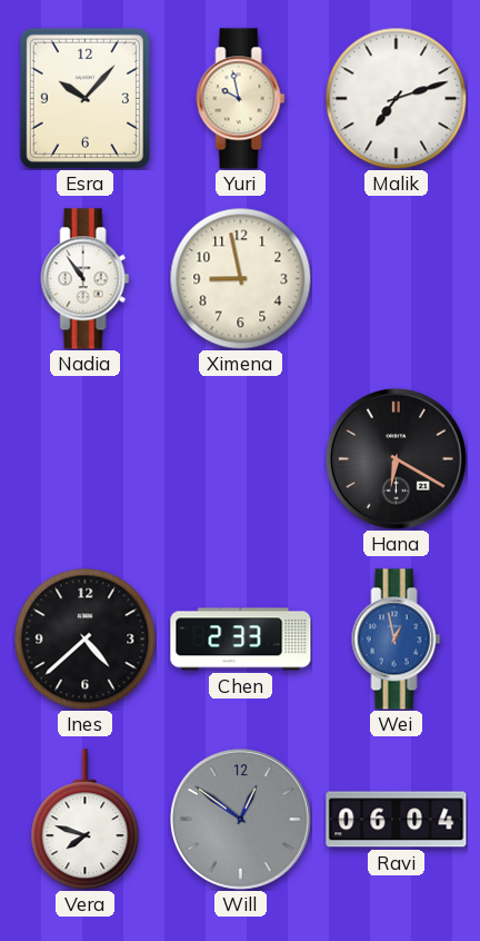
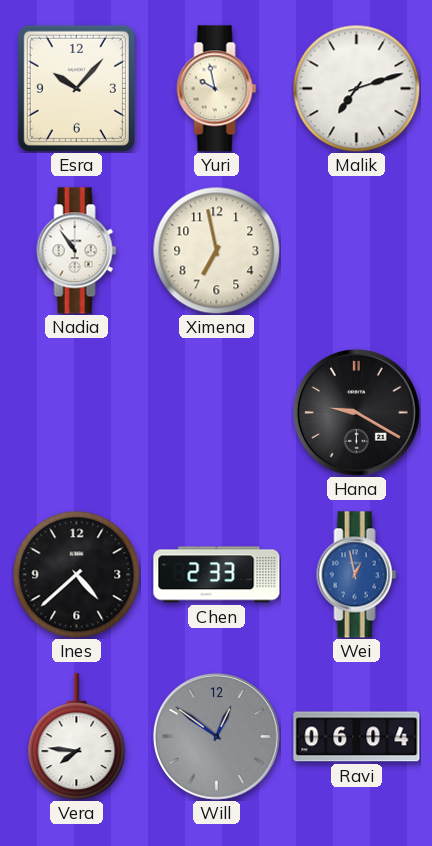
Ximena: 8:58 -> 6:58
Hana: 6:20 -> 9:20
Vera: 7:48 -> 7:46
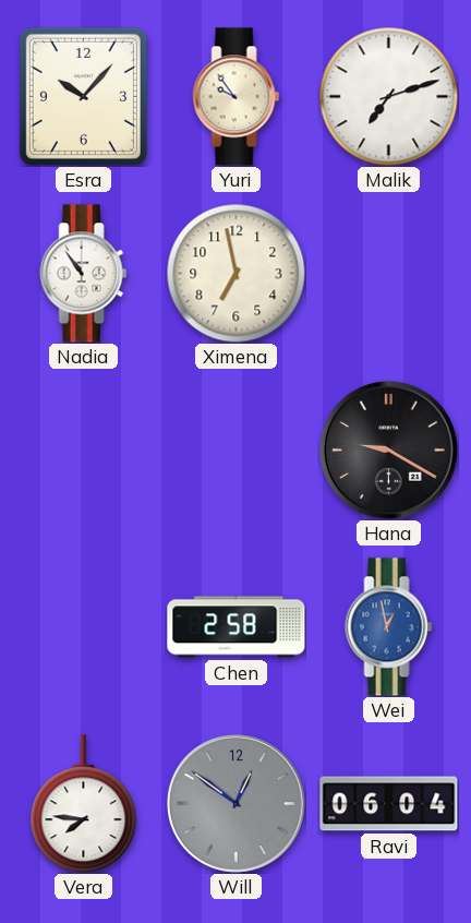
Yuri: 9:58 -> 9:54
Ines: 4:38 -> none
Chen: 2:33 -> 2:58
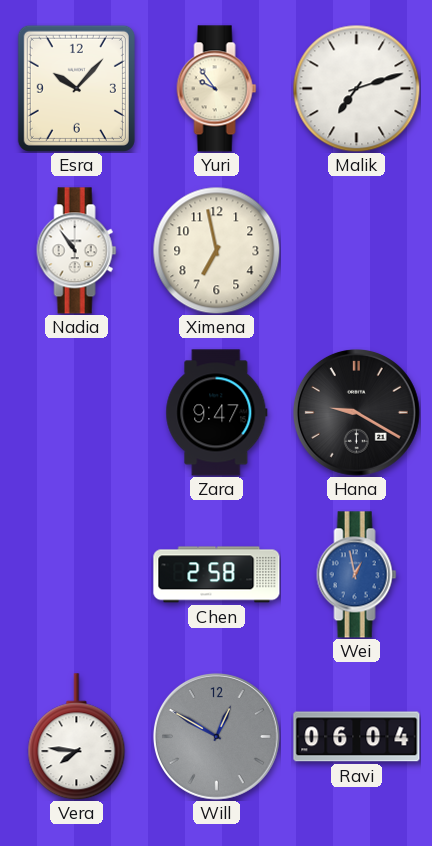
Zara: none -> 9:47
Will: 12:51 -> 12:50
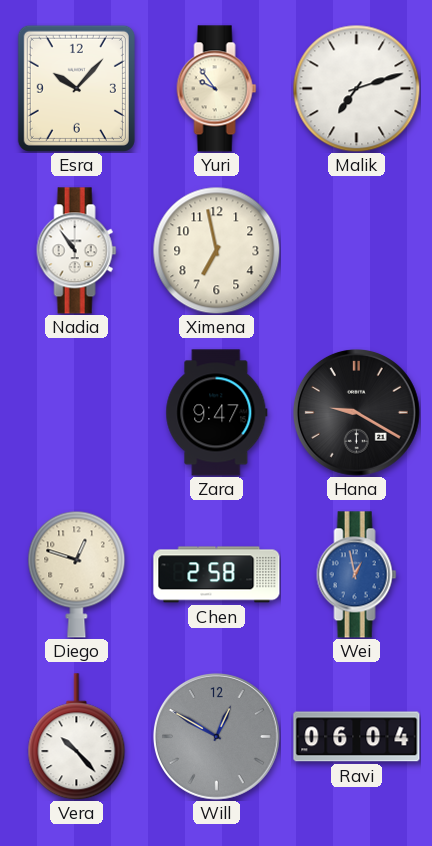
Diego: none -> 12:48
Vera: 7:46 -> 10:23
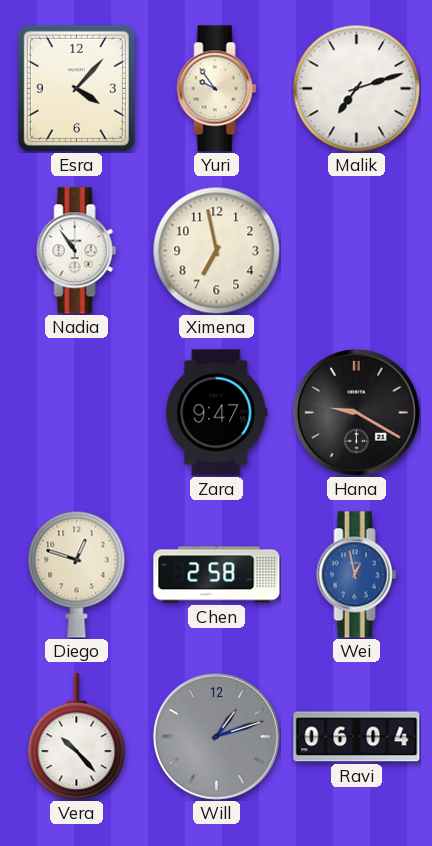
Esra: 10:07 -> 4:07
Will: 12:50 -> 1:12
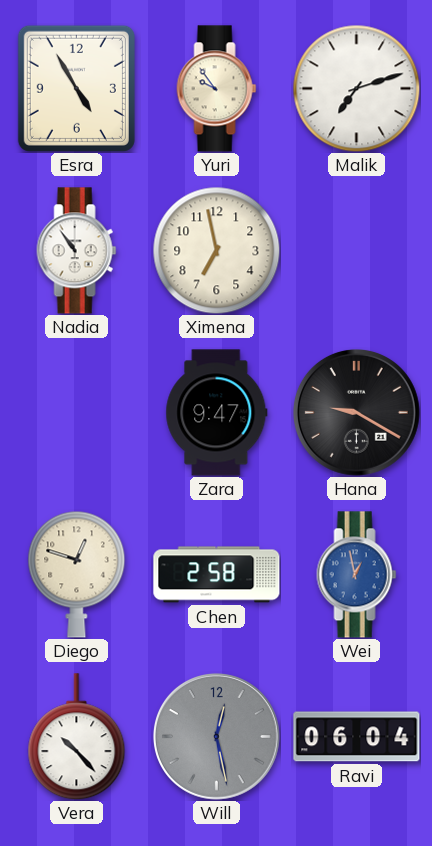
Esra: 4:07 -> 4:55
Will: 1:12 -> 12:28
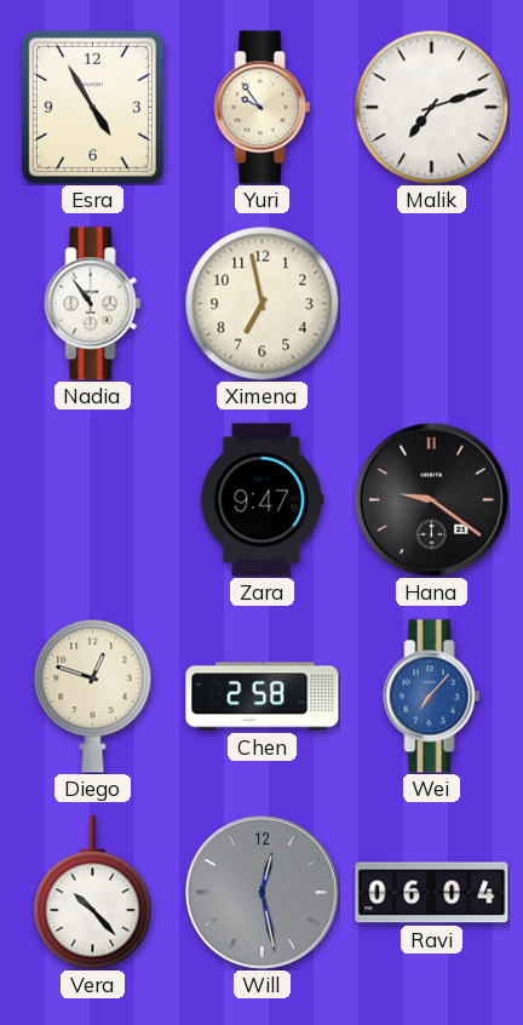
Hana: 9:20 -> 9:21
Wei: 12:58 -> 7:07
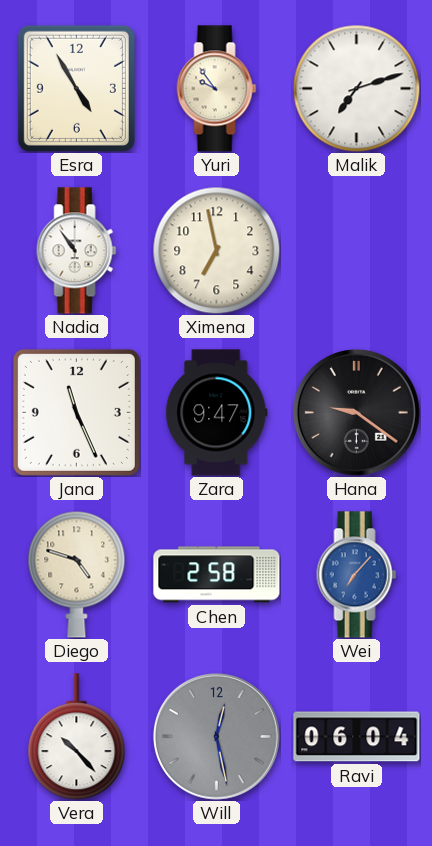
Jana: none -> 11:26
Diego: 12:48 -> 4:48
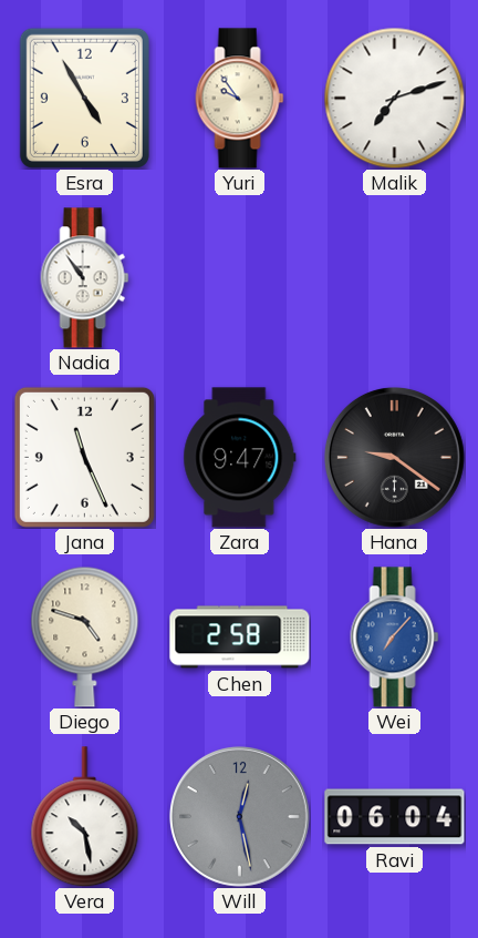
Ximena: 6:58 -> none
Vera: 10:23 -> 10:28
